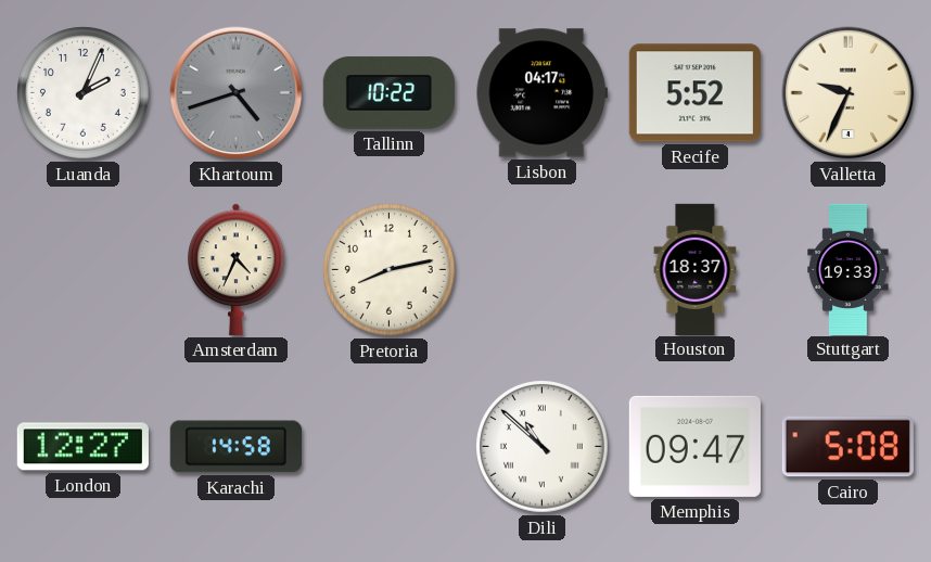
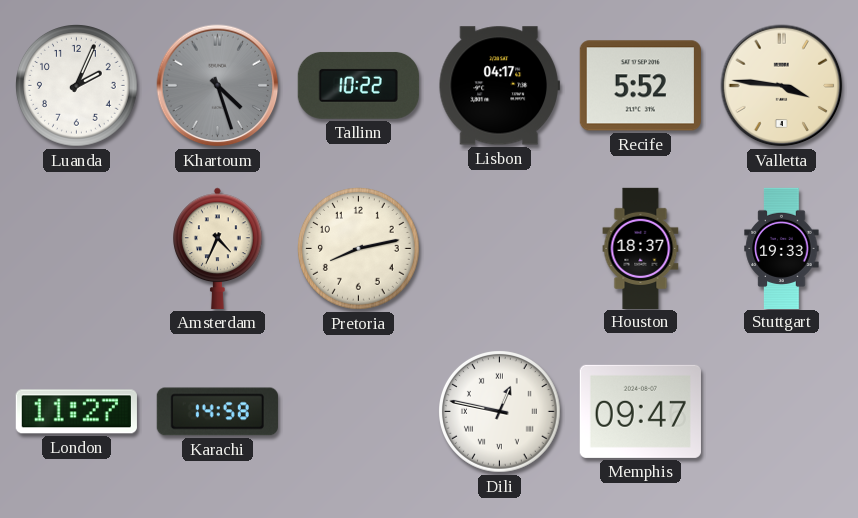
Khartoum: 4:42 -> 4:27
Valletta: 9:34 -> 3:46
London: 12:27 -> 11:27
Dili: 10:52 -> 12:47
Cairo: 5:08 -> none
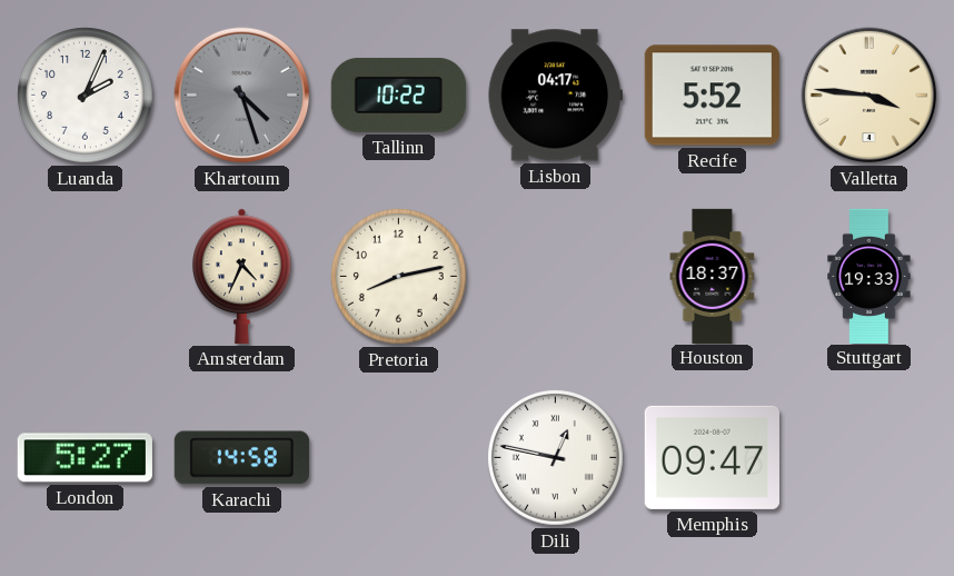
London: 11:27 -> 5:27
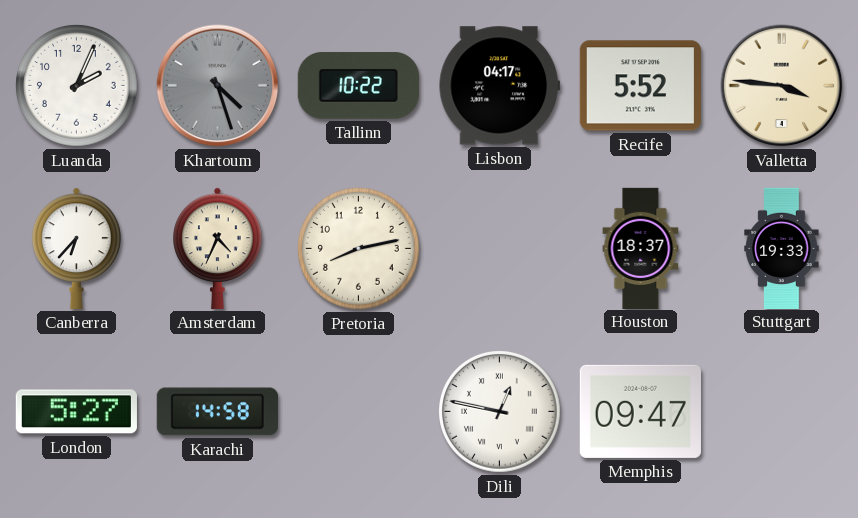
Canberra: none -> 6:37
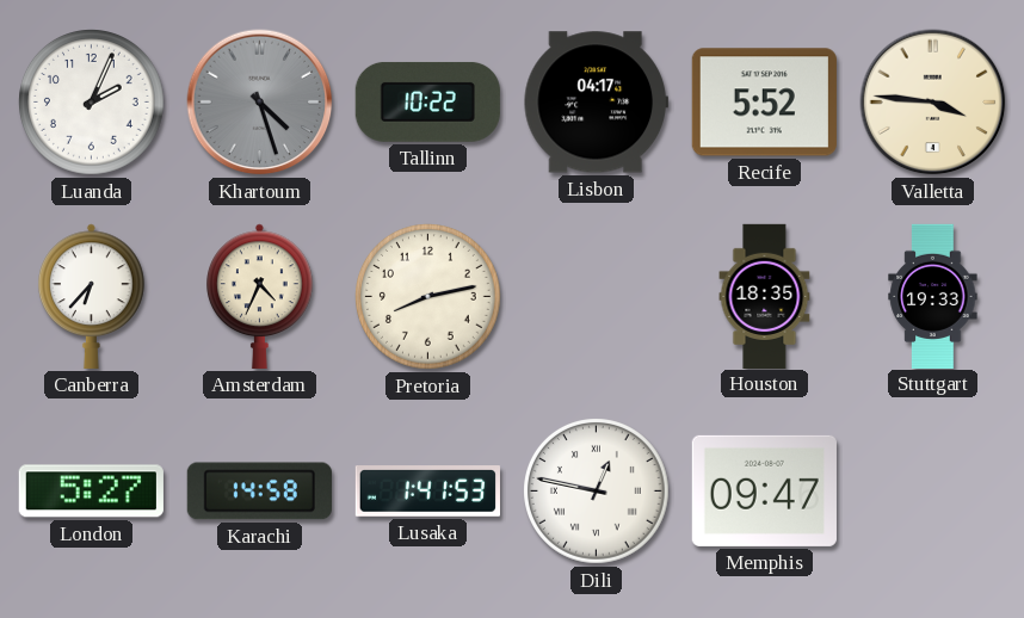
Houston: 18:37 -> 18:35
Lusaka: none -> 1:41
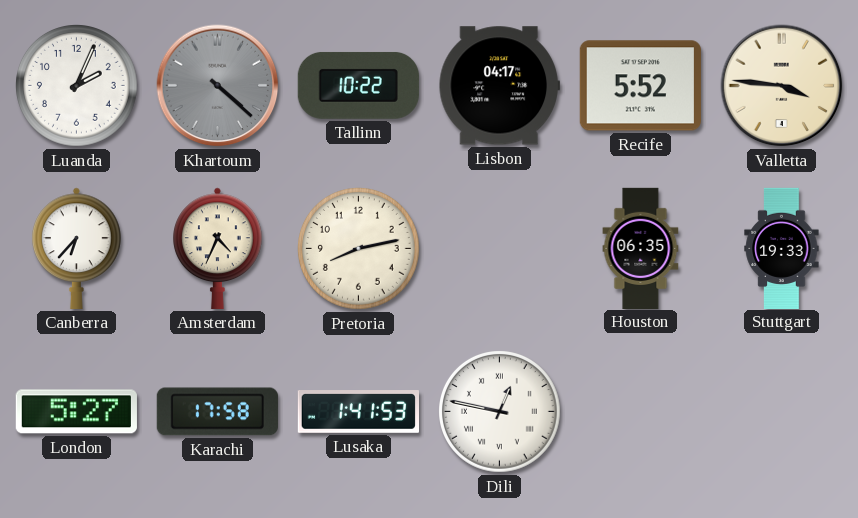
Khartoum: 4:27 -> 4:22
Houston: 18:35 -> 06:35
Karachi: 14:58 -> 17:58
Memphis: 09:47 -> none
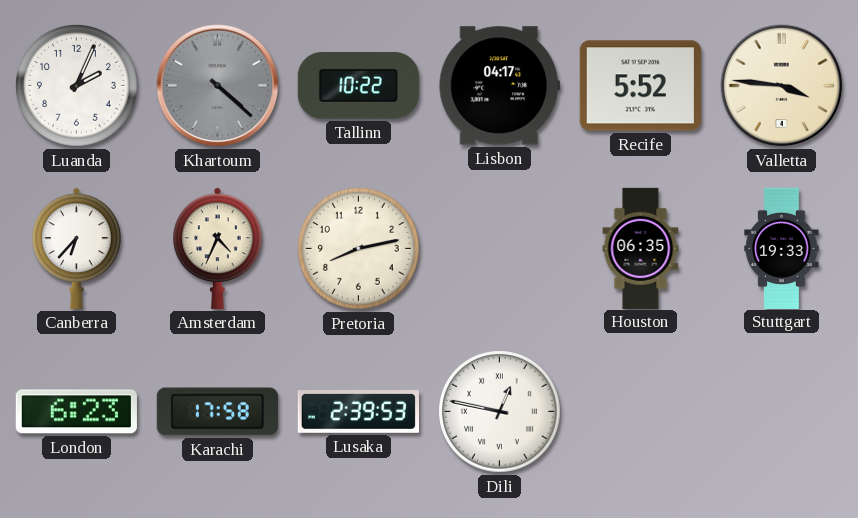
London: 5:27 -> 6:23
Lusaka: 1:41 -> 2:39
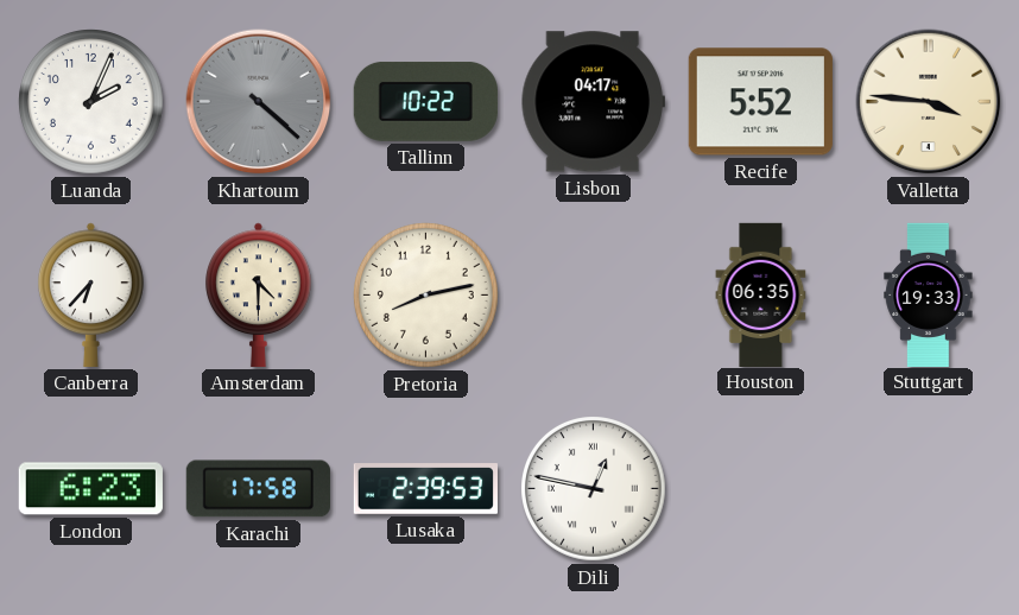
Amsterdam: 4:34 -> 4:30
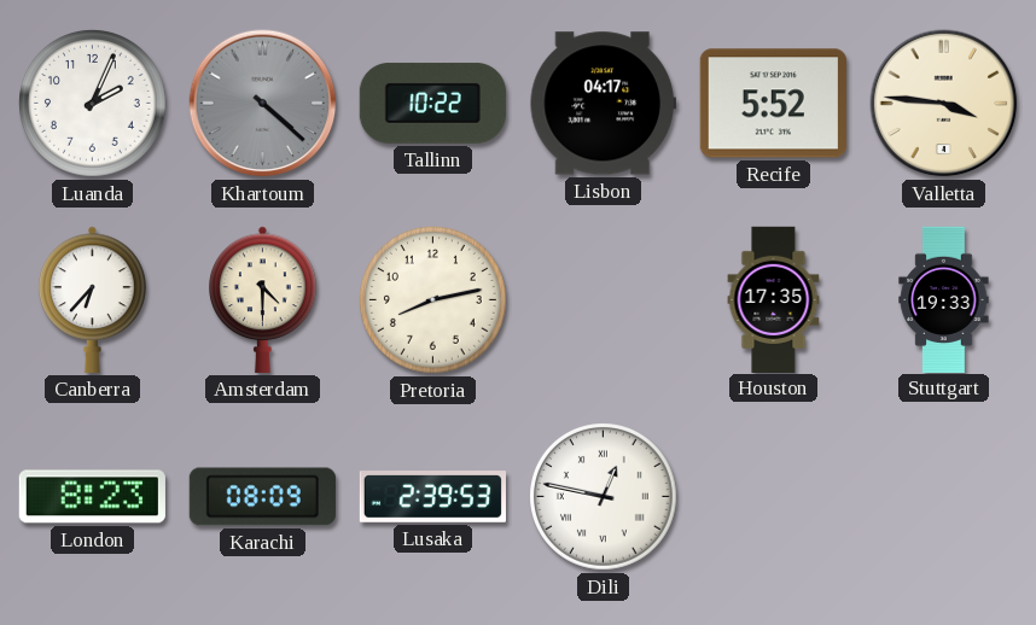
Houston: 06:35 -> 17:35
London: 6:23 -> 8:23
Karachi: 17:58 -> 08:09
